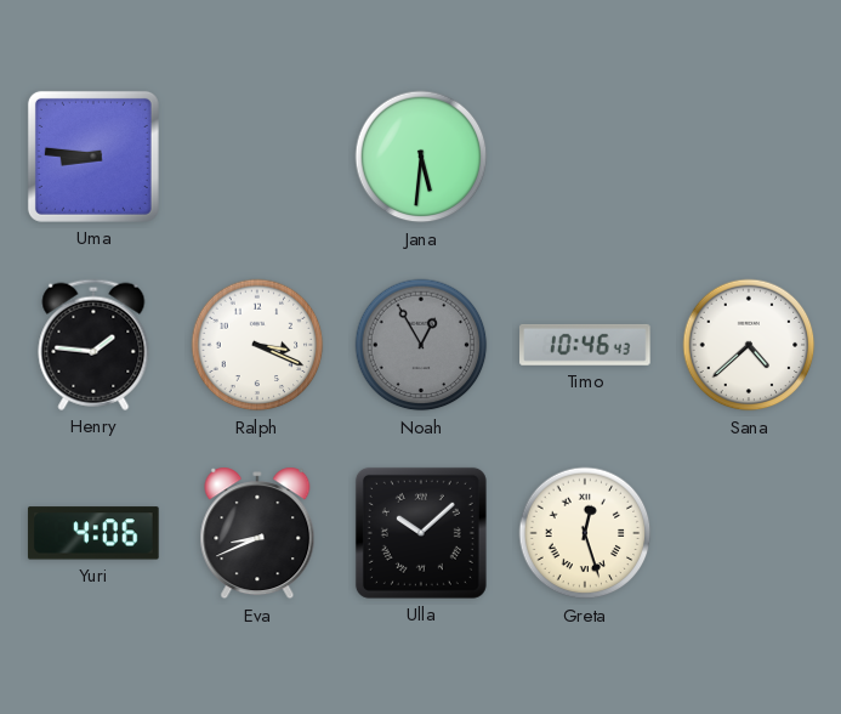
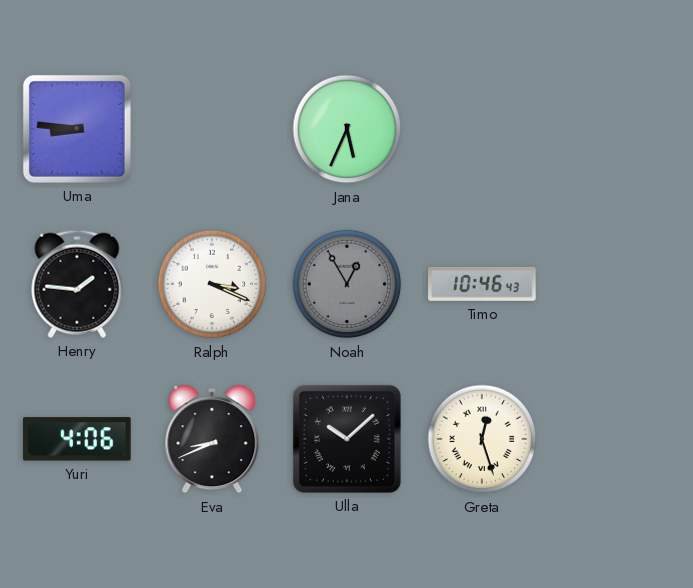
Jana: 5:31 -> 5:34
Sana: 4:38 -> none
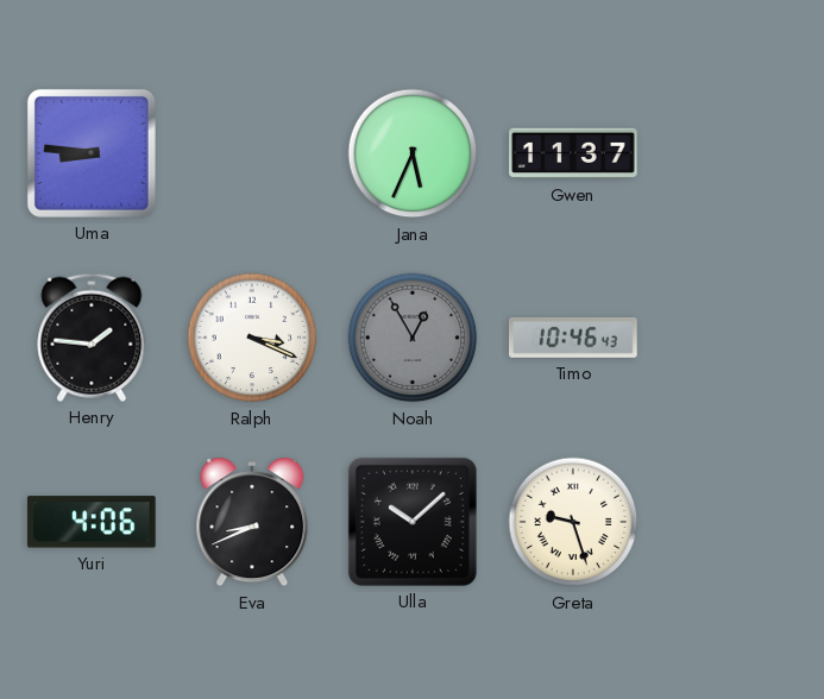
Gwen: none -> 11:37
Greta: 12:27 -> 9:27
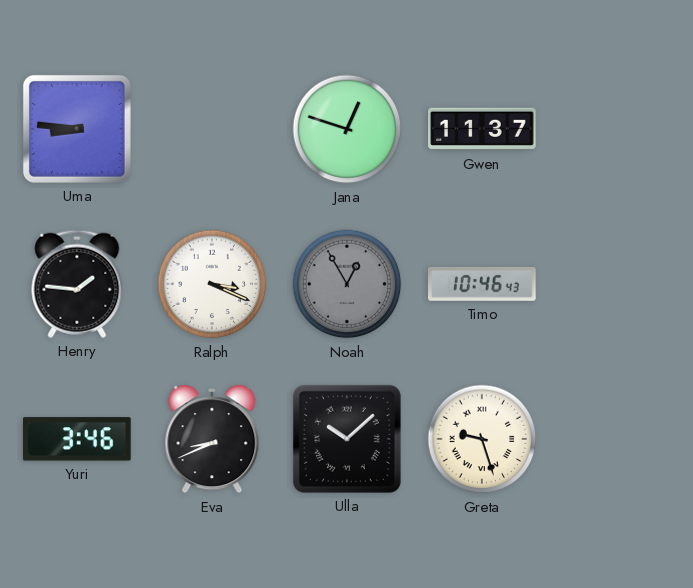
Jana: 5:34 -> 12:48
Yuri: 4:06 -> 3:46
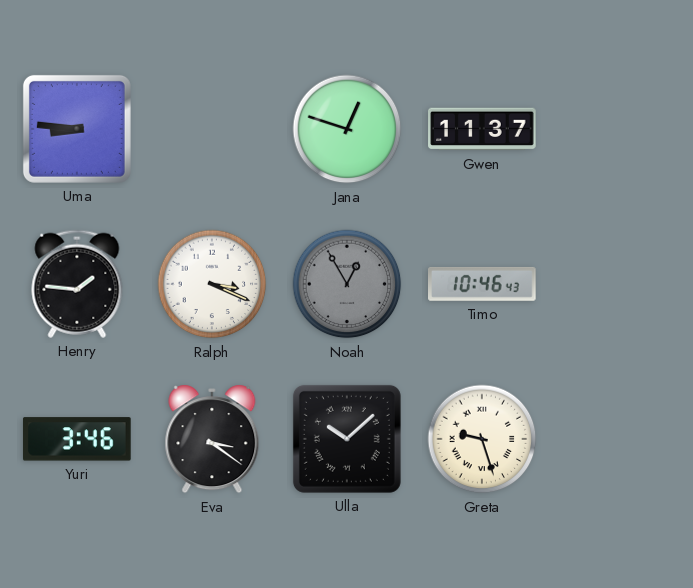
Eva: 8:41 -> 3:21
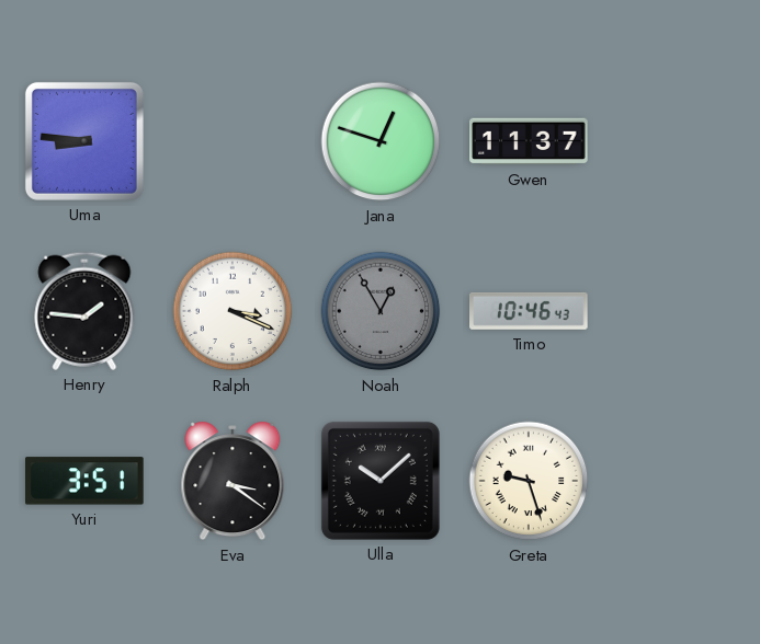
Yuri: 3:46 -> 3:51
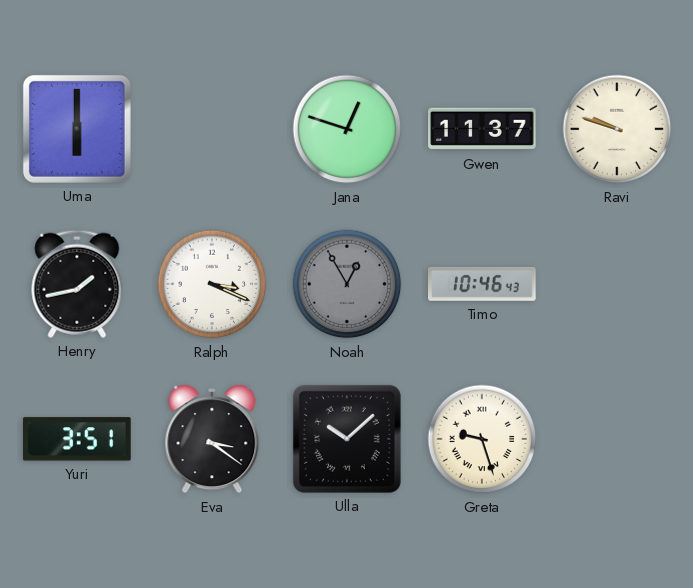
Uma: 8:46 -> 6:00
Ravi: none -> 9:48
Henry: 1:46 -> 1:43
